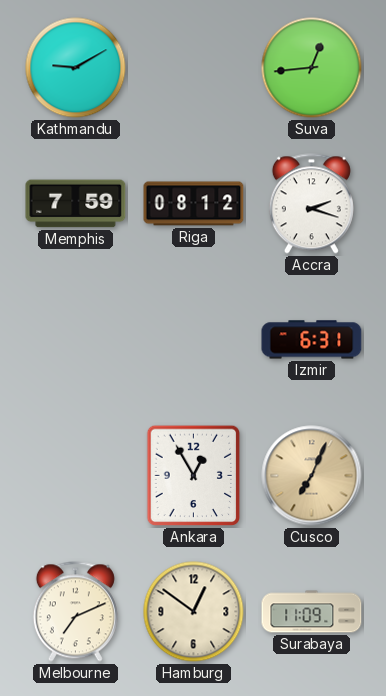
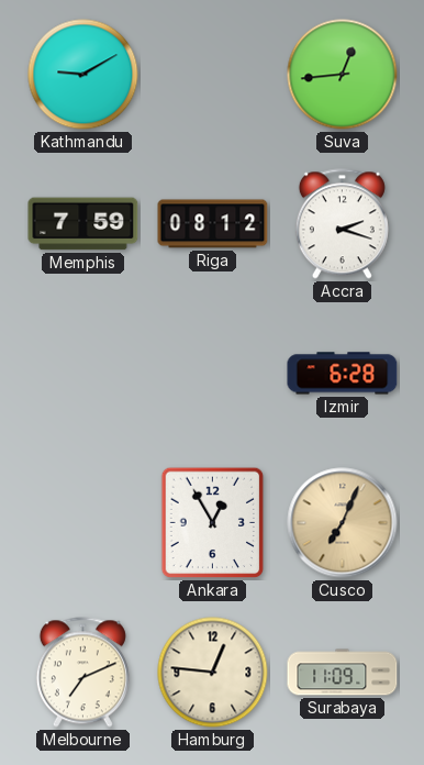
Izmir: 6:31 -> 6:28
Hamburg: 12:51 -> 12:46
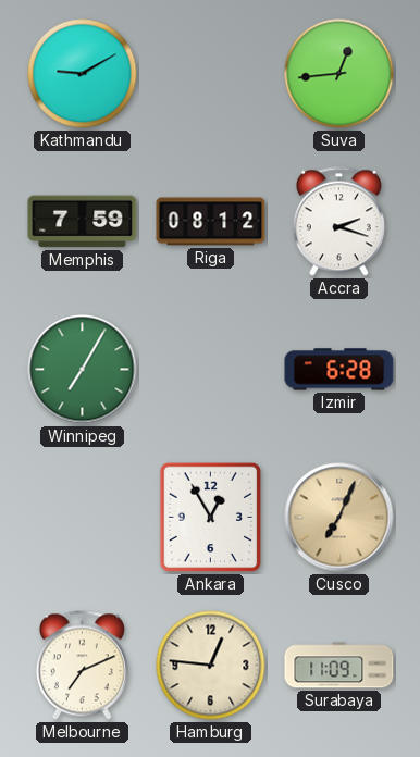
Winnipeg: none -> 7:05
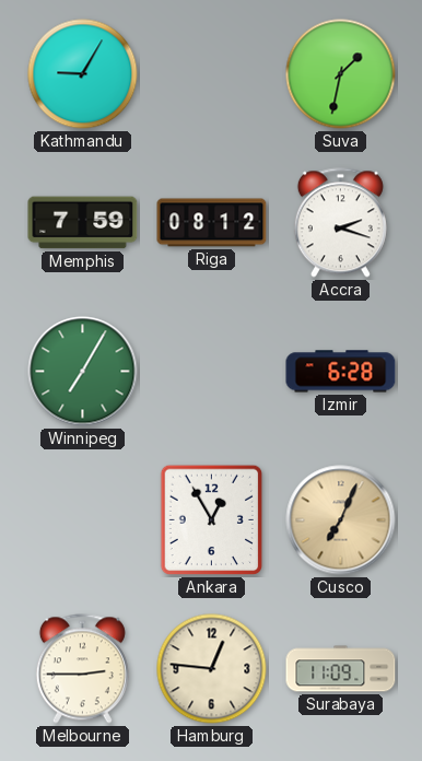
Kathmandu: 9:10 -> 9:05
Suva: 12:44 -> 1:32
Melbourne: 7:11 -> 2:45
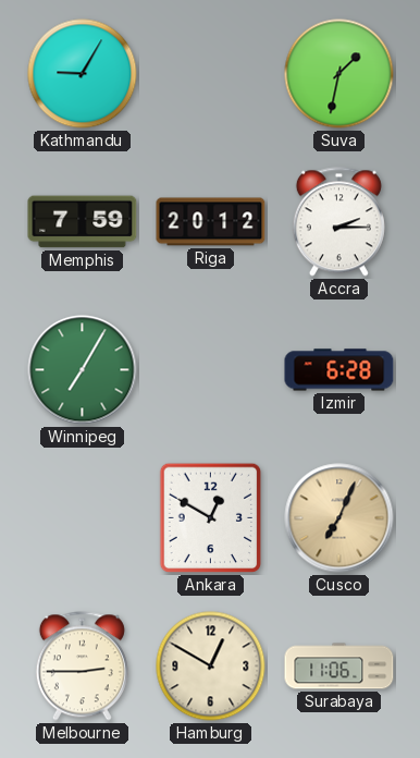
Riga: 08:12 -> 20:12
Accra: 2:18 -> 2:15
Ankara: 12:55 -> 12:50
Hamburg: 12:46 -> 12:50
Surabaya: 11:09 -> 11:06
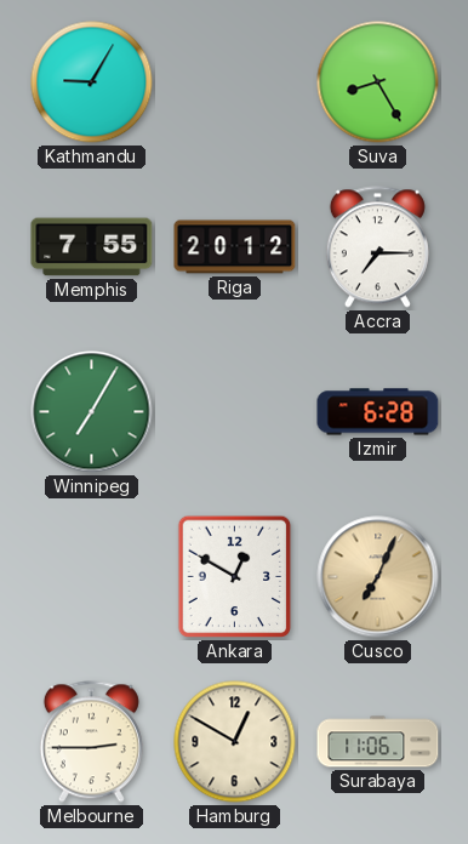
Suva: 1:32 -> 8:25
Memphis: 7:59 -> 7:55
Accra: 2:15 -> 7:15
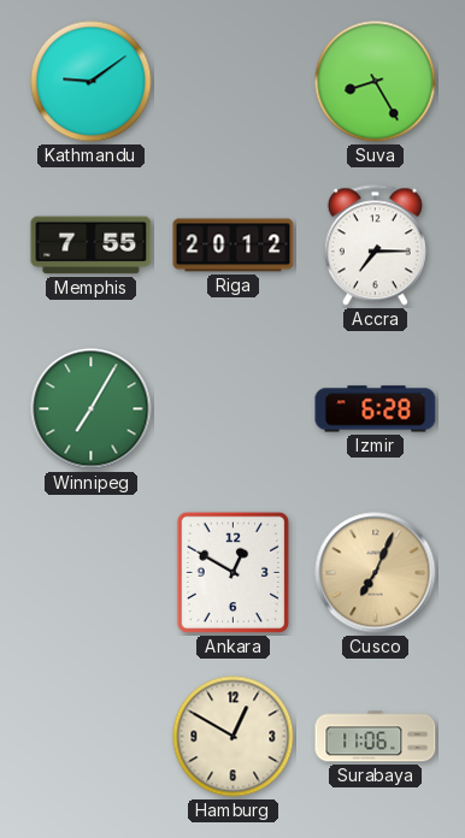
Kathmandu: 9:05 -> 9:09
Melbourne: 2:45 -> none
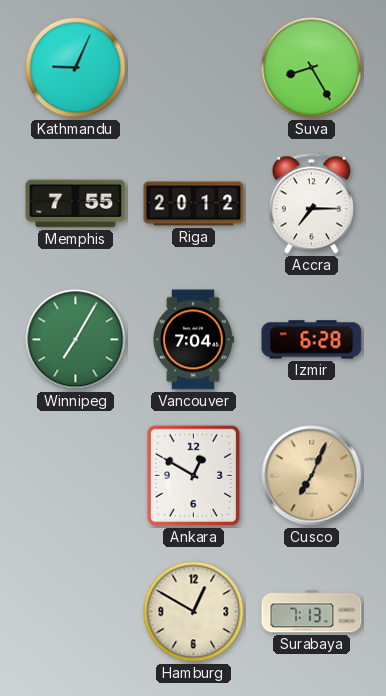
Kathmandu: 9:09 -> 9:04
Vancouver: none -> 7:04
Surabaya: 11:06 -> 7:13
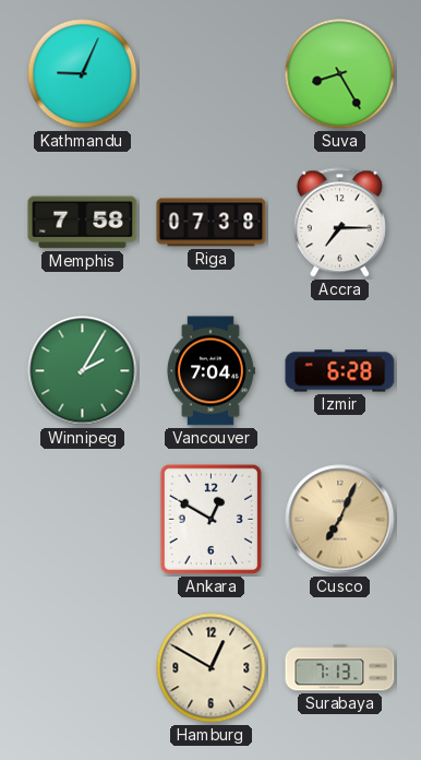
Memphis: 7:55 -> 7:58
Riga: 20:12 -> 07:38
Winnipeg: 7:05 -> 2:05
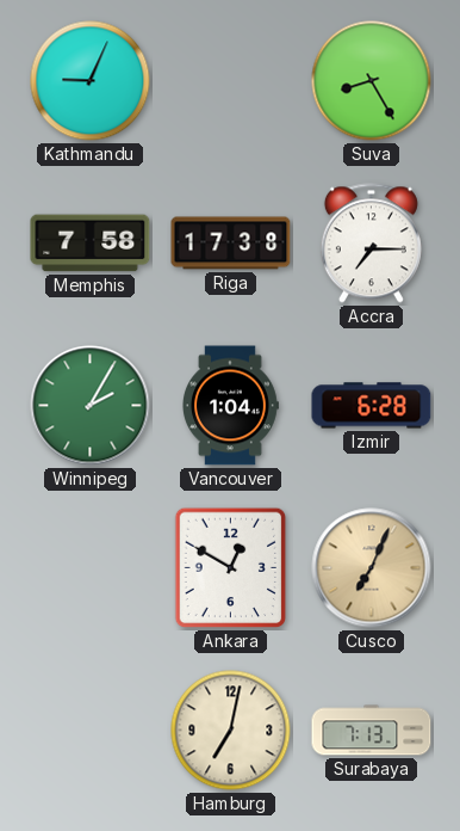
Riga: 07:38 -> 17:38
Vancouver: 7:04 -> 1:04
Hamburg: 12:50 -> 7:02
